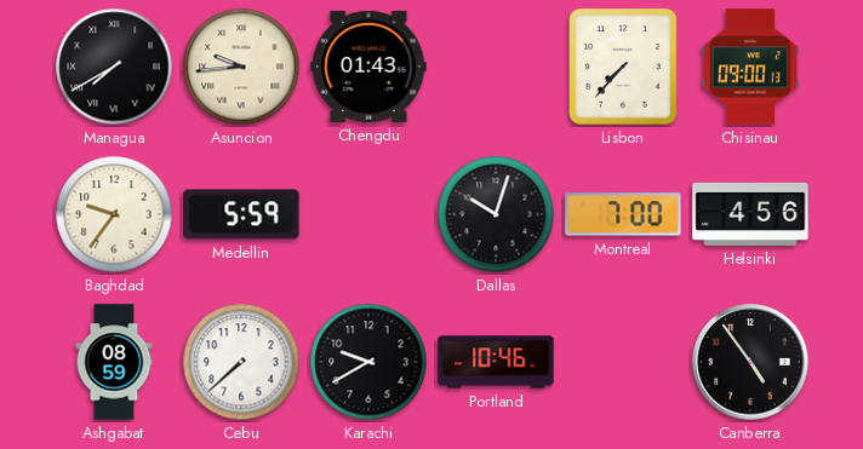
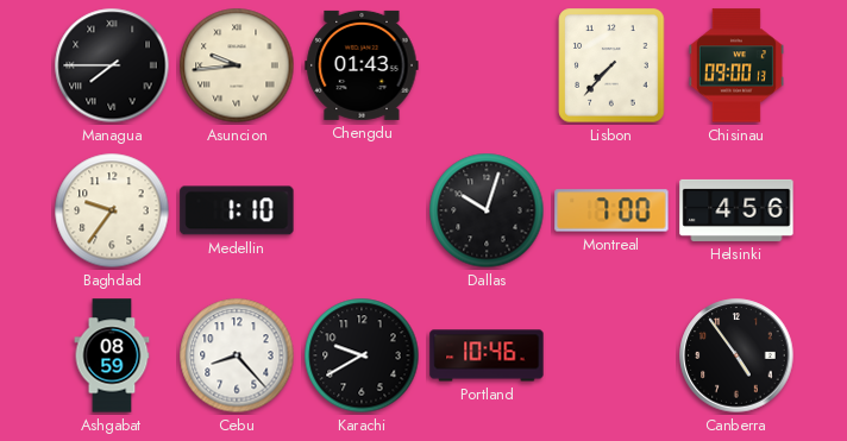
Managua: 7:40 -> 7:45
Medellin: 5:59 -> 1:10
Cebu: 7:38 -> 8:23
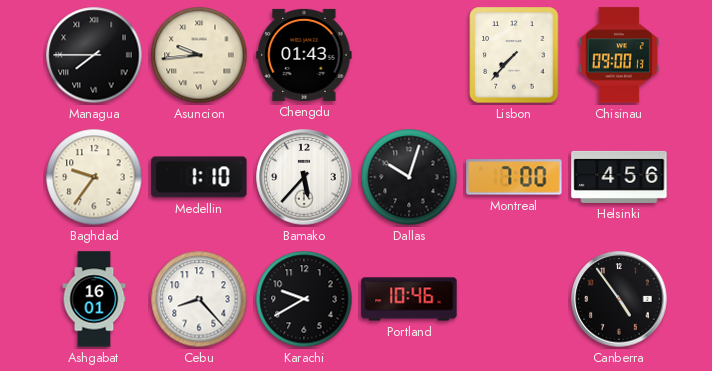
Bamako: none -> 5:37
Ashgabat: 08:59 -> 16:01
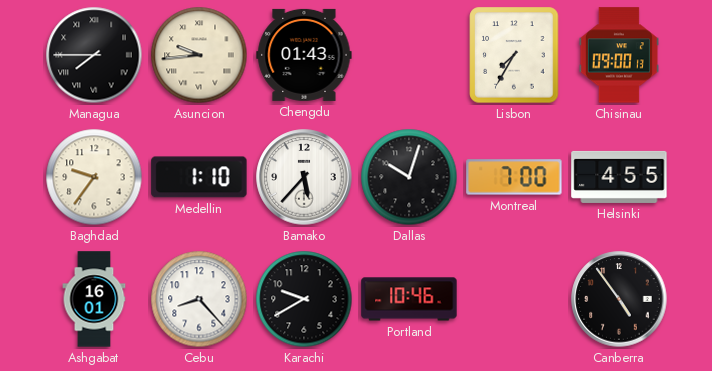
Lisbon: 7:37 -> 7:35
Helsinki: 4:56 -> 4:55
